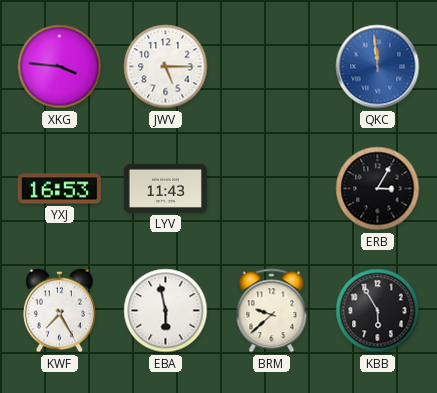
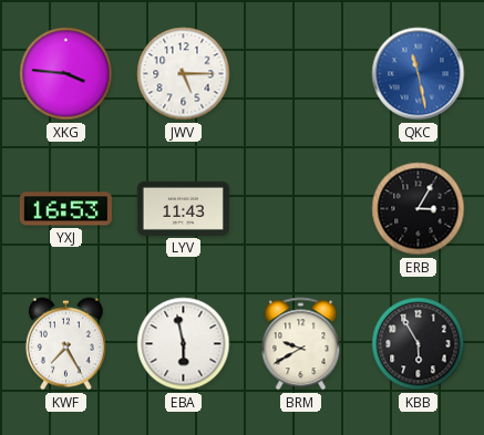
QKC: 11:59 -> 11:28
BRM: 9:38 -> 9:40
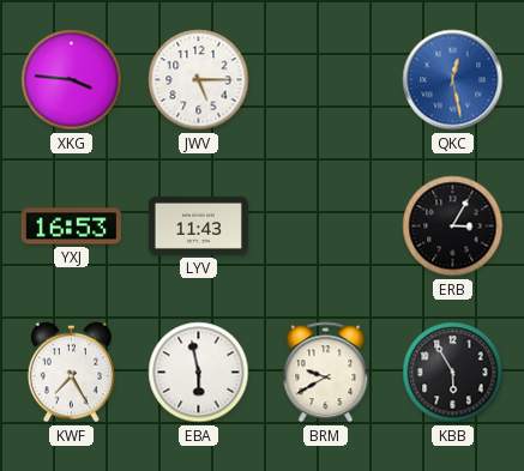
QKC: 11:28 -> 12:28
